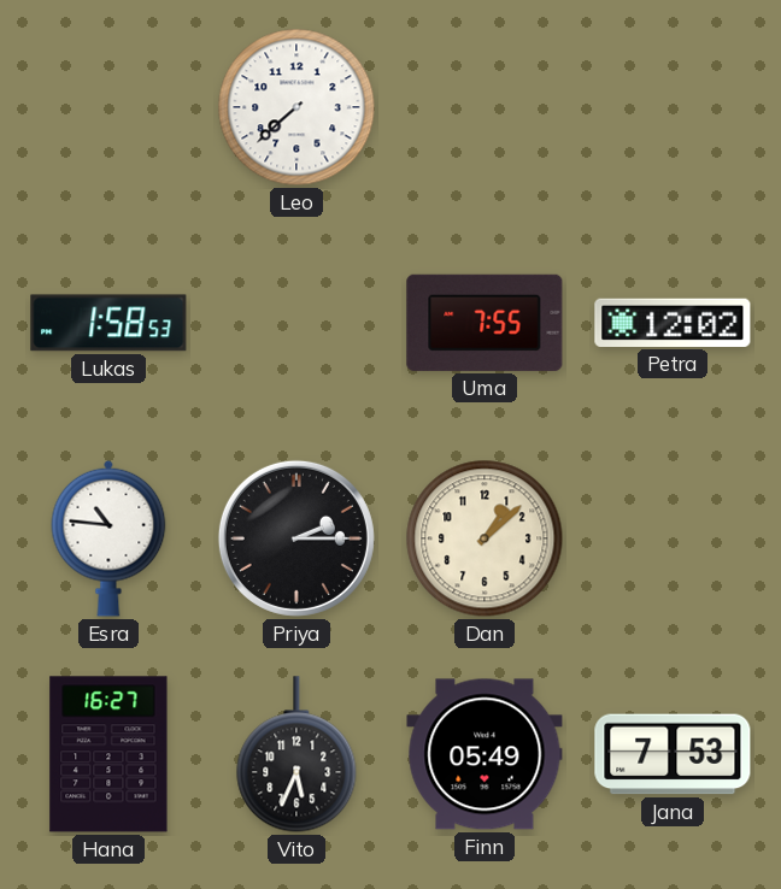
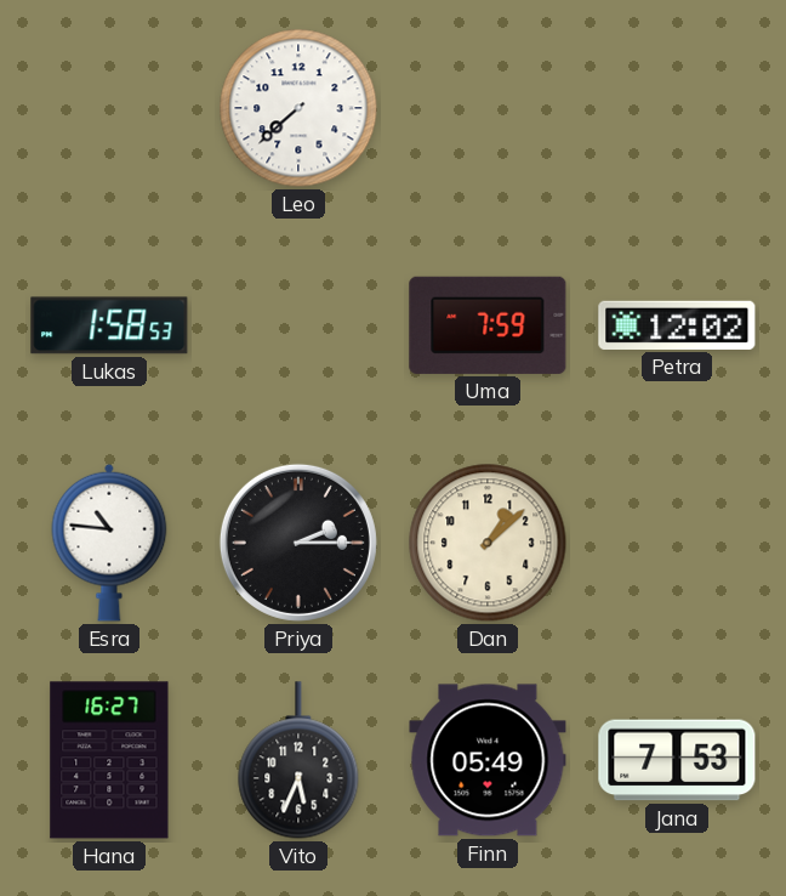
Uma: 7:55 -> 7:59
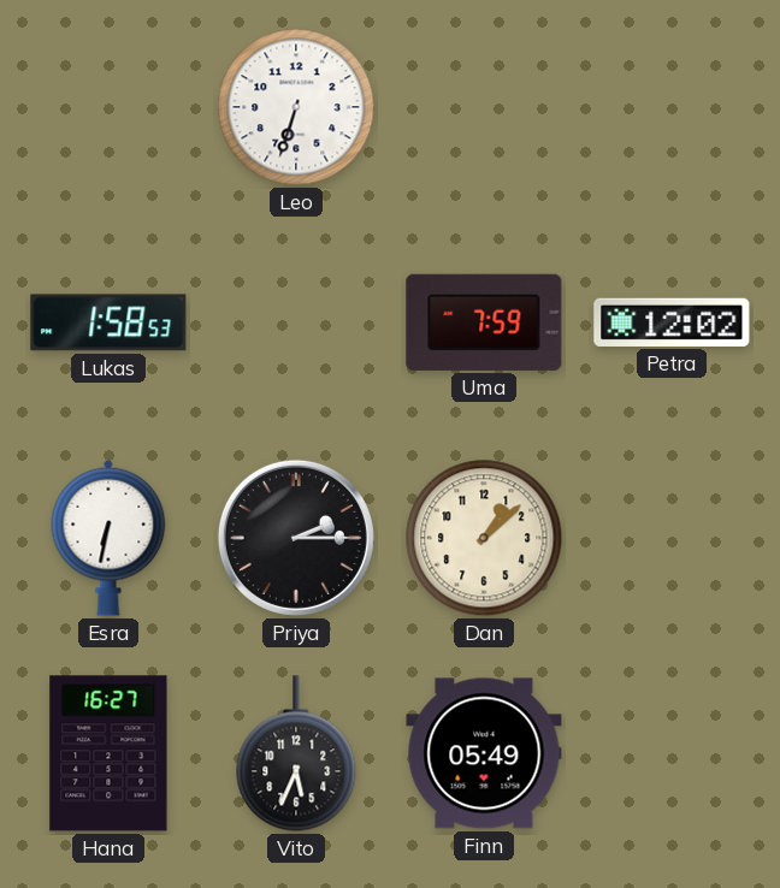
Leo: 7:38 -> 6:33
Esra: 10:46 -> 6:32
Jana: 7:53 -> none
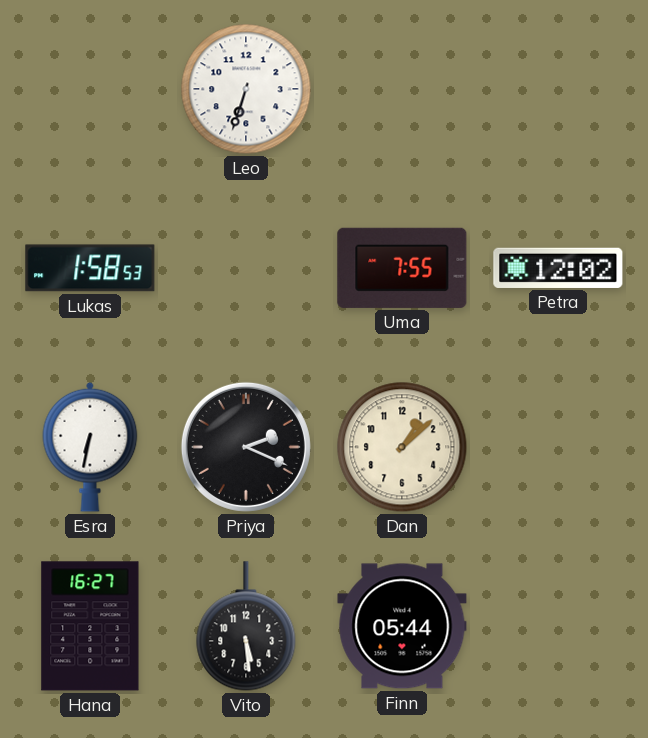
Uma: 7:59 -> 7:55
Priya: 2:15 -> 2:19
Vito: 5:34 -> 5:29
Finn: 05:49 -> 05:44
